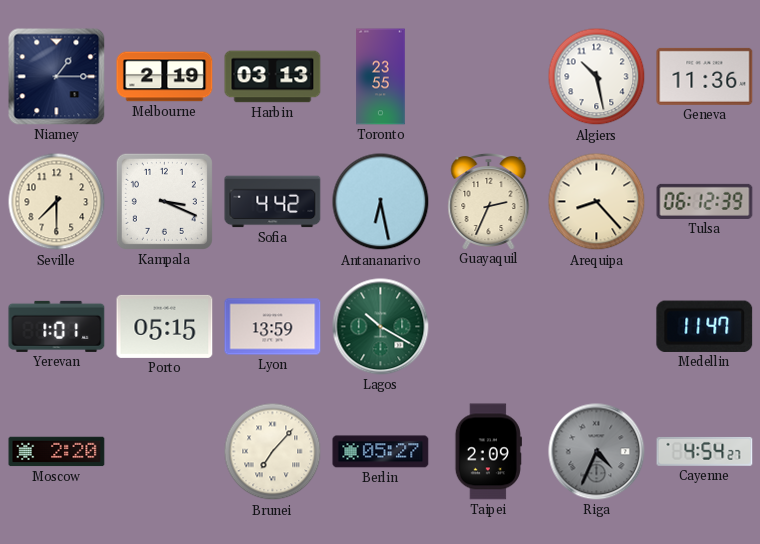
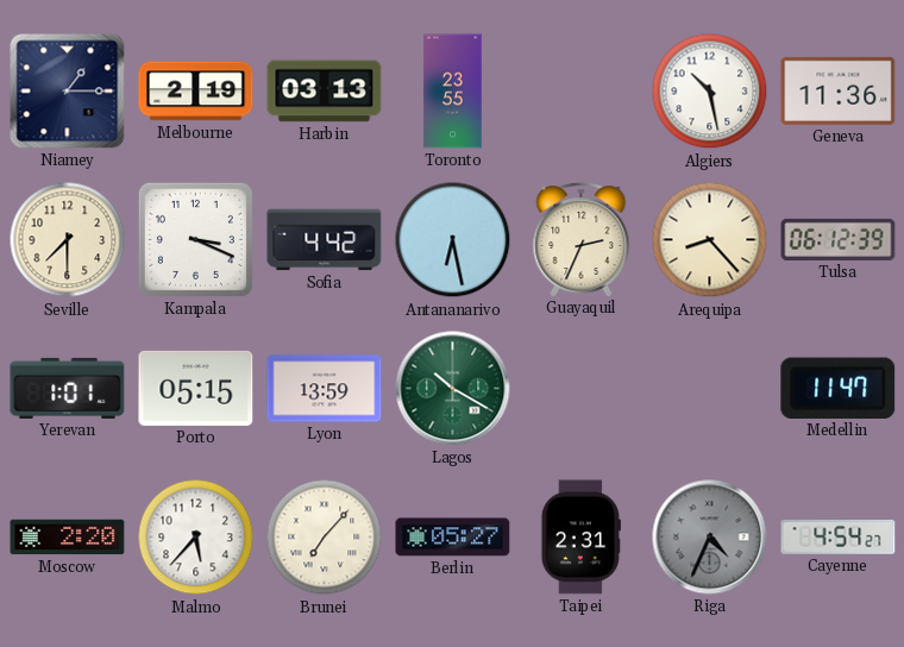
Malmo: none -> 5:37
Taipei: 2:09 -> 2:31
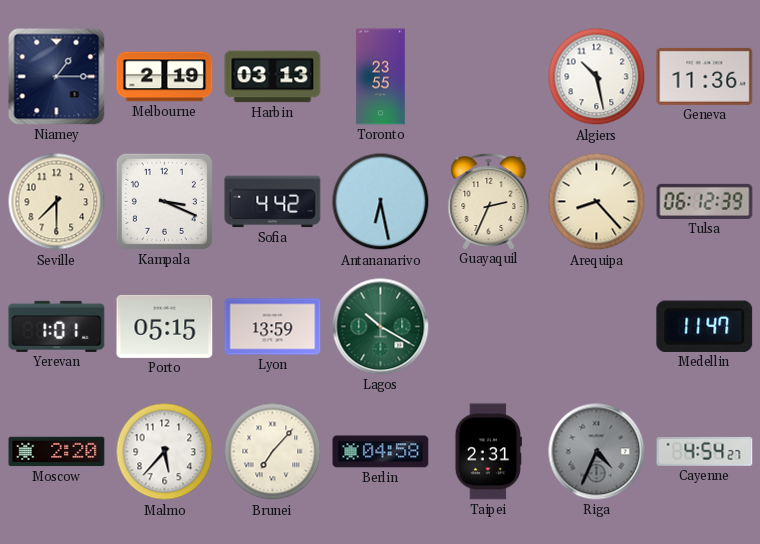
Berlin: 05:27 -> 04:58
